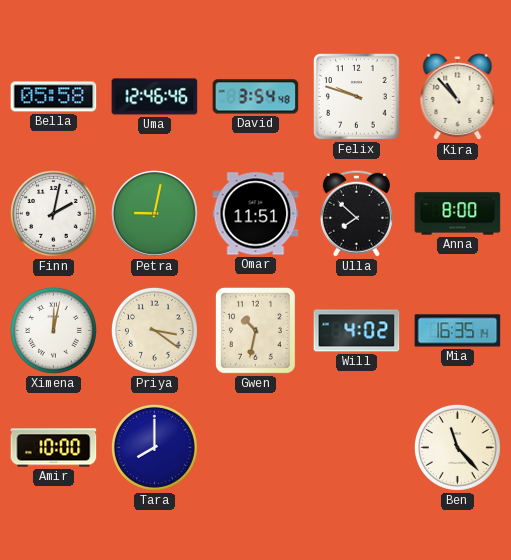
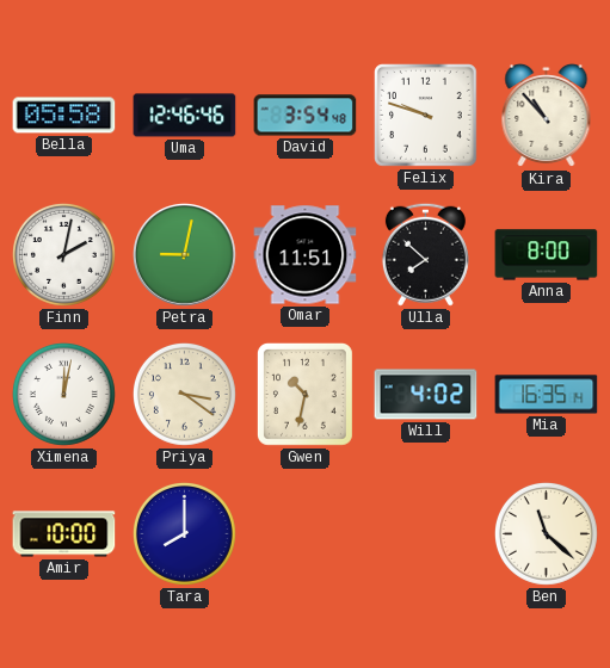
Ben: 11:23 -> 11:22
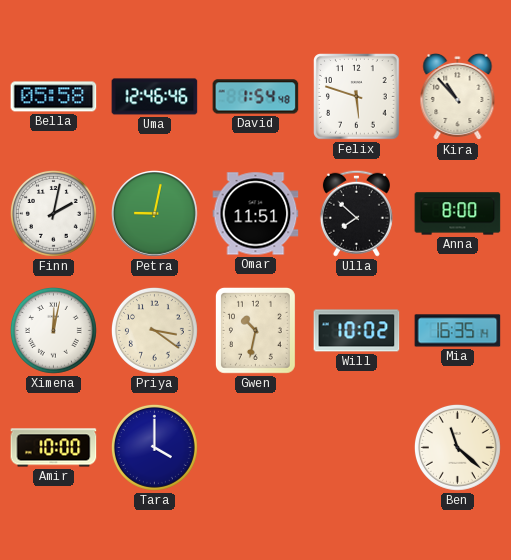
David: 3:54 -> 1:54
Felix: 9:48 -> 5:48
Will: 4:02 -> 10:02
Tara: 8:00 -> 4:00
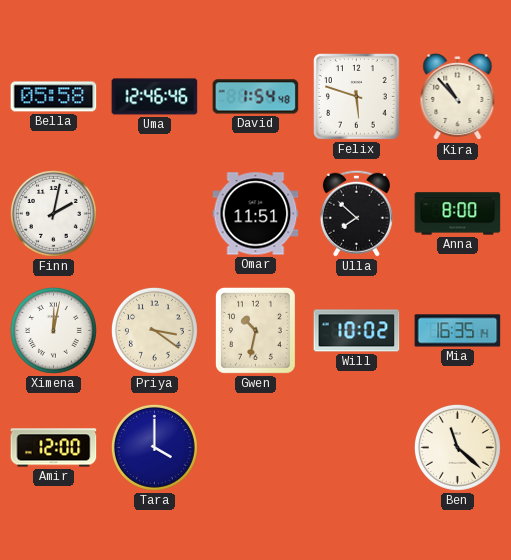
Petra: 9:02 -> none
Amir: 10:00 -> 12:00
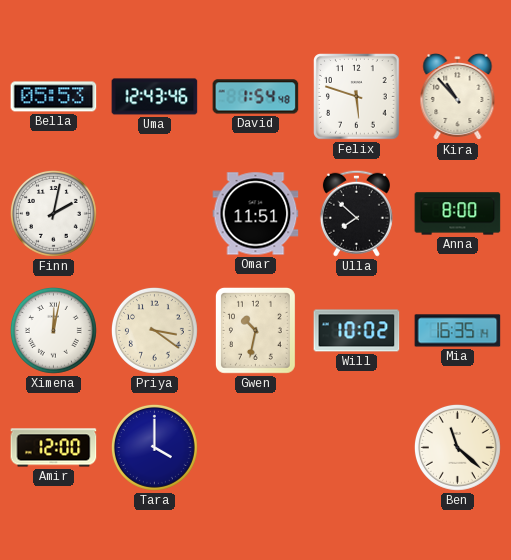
Bella: 05:58 -> 05:53
Uma: 12:46 -> 12:43
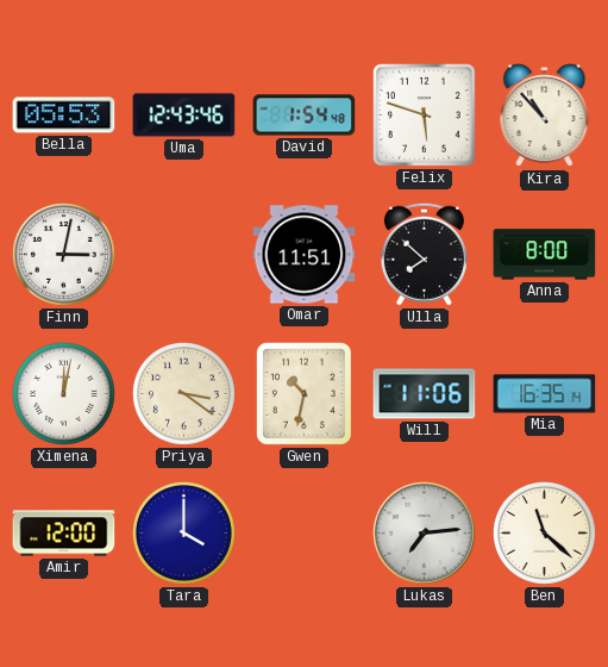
Finn: 2:02 -> 3:02
Will: 10:02 -> 11:06
Lukas: none -> 7:14
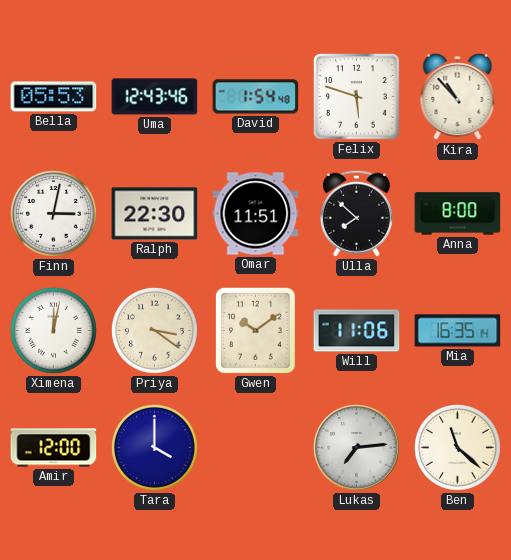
Ralph: none -> 22:30
Gwen: 10:32 -> 10:09
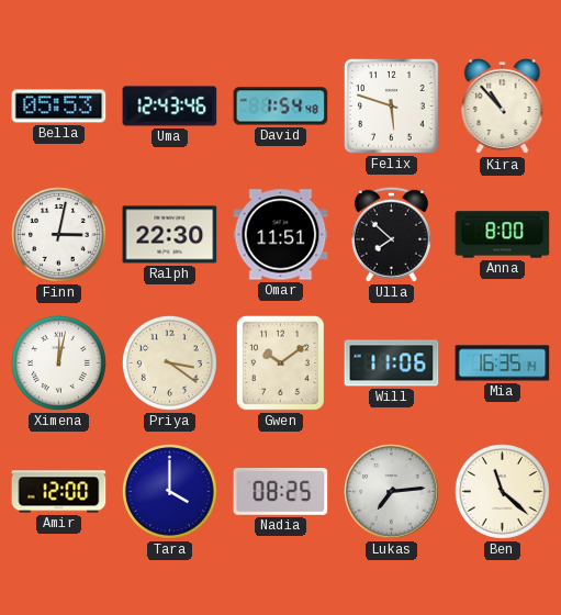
Nadia: none -> 08:25
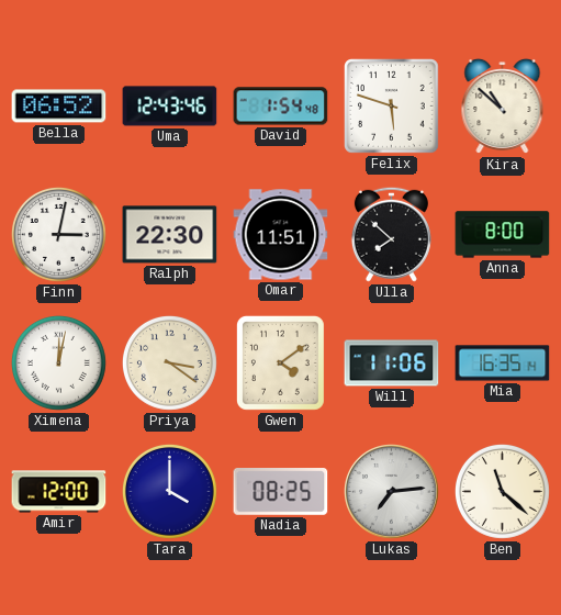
Bella: 05:53 -> 06:52
Kira: 10:53 -> 10:52
Gwen: 10:09 -> 4:09
